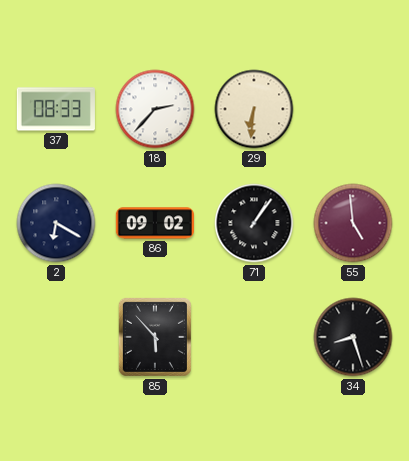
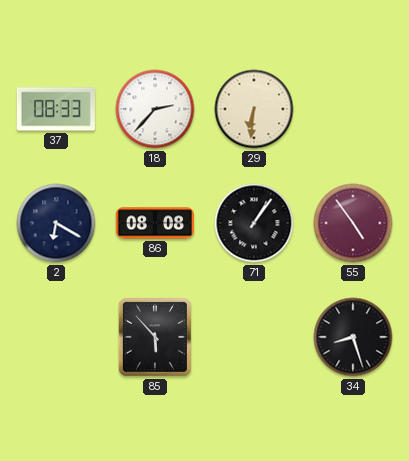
86: 09:02 -> 08:08
55: 4:59 -> 4:54
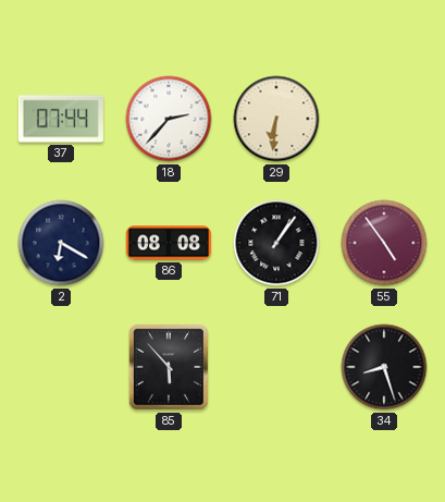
37: 08:33 -> 07:44
